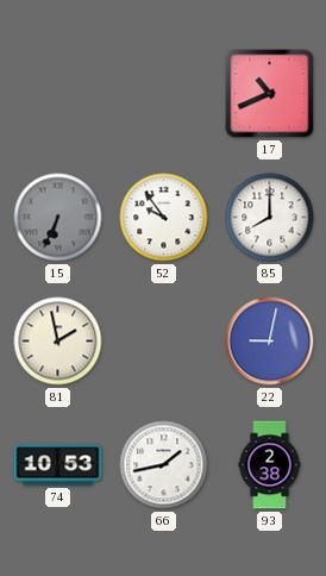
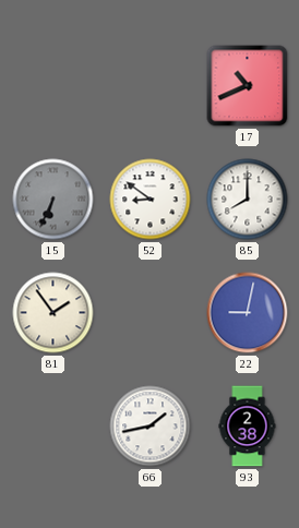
52: 9:54 -> 8:51
81: 1:58 -> 1:54
74: 10:53 -> none
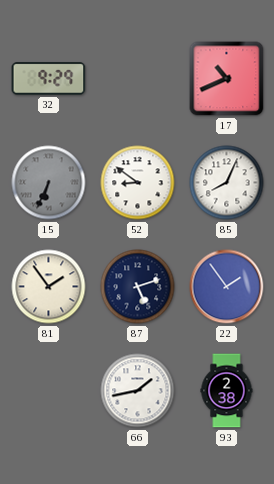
32: none -> 9:29
85: 8:00 -> 8:04
87: none -> 5:12
22: 9:02 -> 1:54
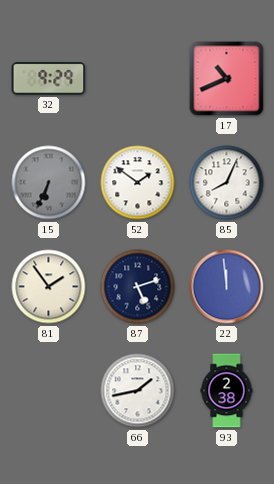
52: 8:51 -> 1:51
22: 1:54 -> 11:59
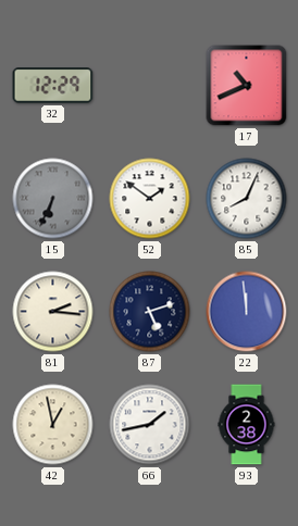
32: 9:29 -> 12:29
81: 1:54 -> 2:16
42: none -> 12:58
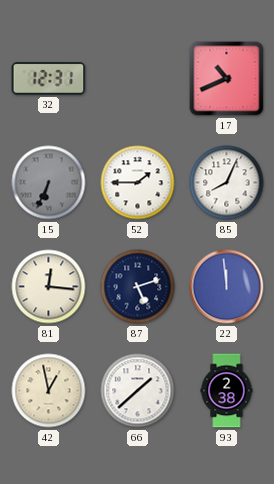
32: 12:29 -> 12:31
52: 1:51 -> 1:45
81: 2:16 -> 12:16
66: 1:43 -> 1:38
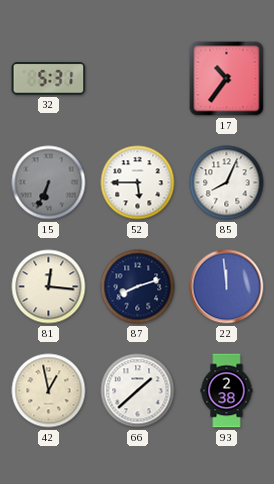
32: 12:31 -> 5:31
17: 10:41 -> 10:36
52: 1:45 -> 5:45
87: 5:12 -> 8:12
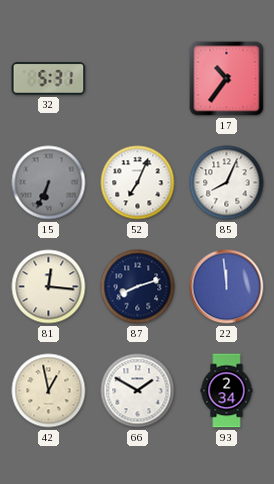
52: 5:45 -> 7:04
66: 1:38 -> 1:50
93: 2:38 -> 2:34
